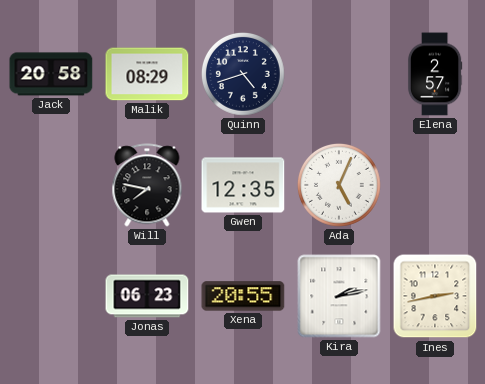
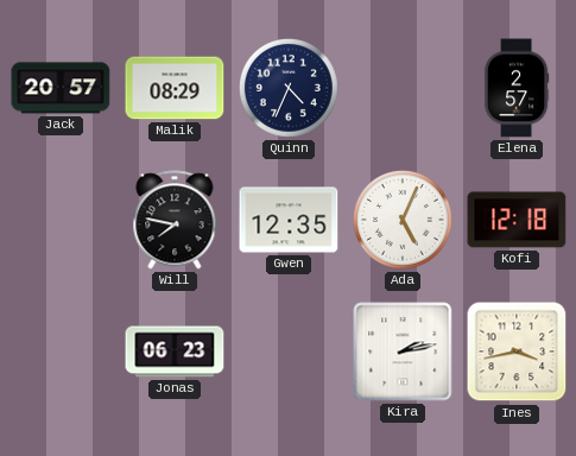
Jack: 20:58 -> 20:57
Quinn: 4:42 -> 4:34
Kofi: none -> 12:18
Xena: 20:55 -> none
Ines: 2:43 -> 3:43
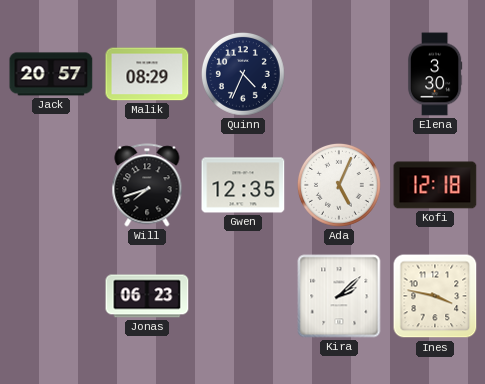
Elena: 2:57 -> 3:30
Will: 7:47 -> 7:42
Kira: 2:13 -> 2:08
Ines: 3:43 -> 3:47
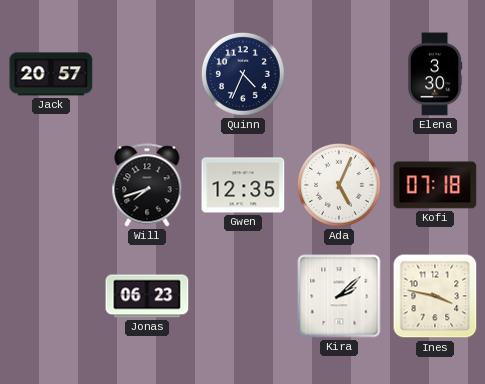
Malik: 08:29 -> none
Kofi: 12:18 -> 07:18
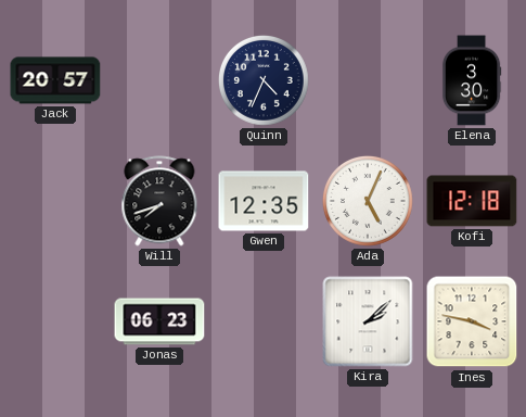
Kofi: 07:18 -> 12:18
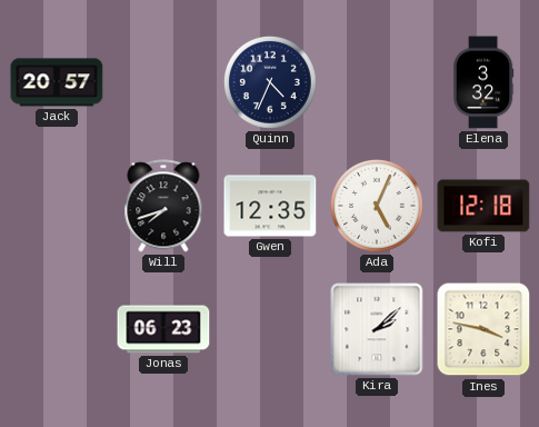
Elena: 3:30 -> 3:32
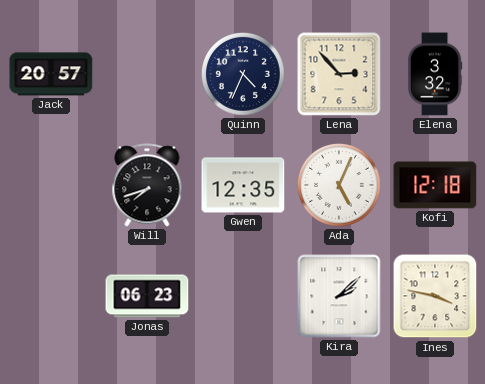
Lena: none -> 2:53
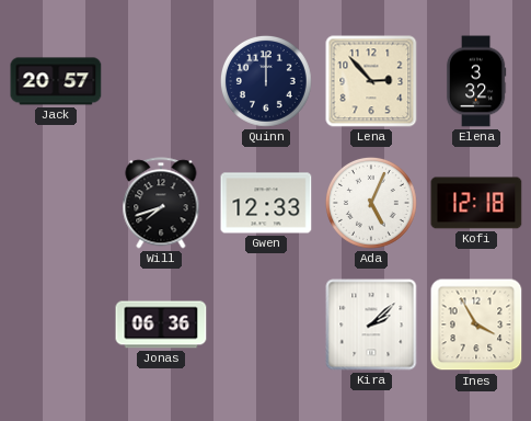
Quinn: 4:34 -> 12:00
Gwen: 12:35 -> 12:33
Jonas: 06:23 -> 06:36
Ines: 3:47 -> 3:55
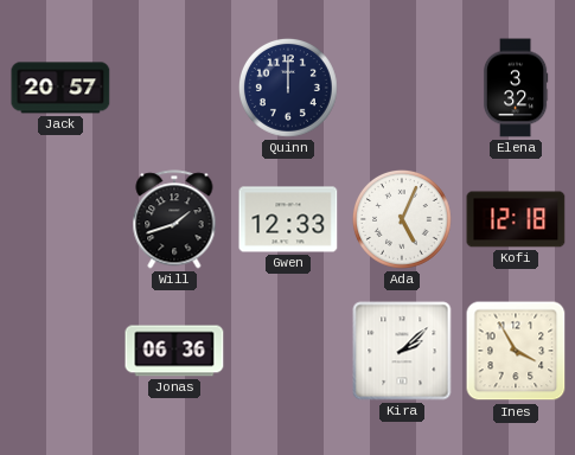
Lena: 2:53 -> none
Will: 7:42 -> 1:42
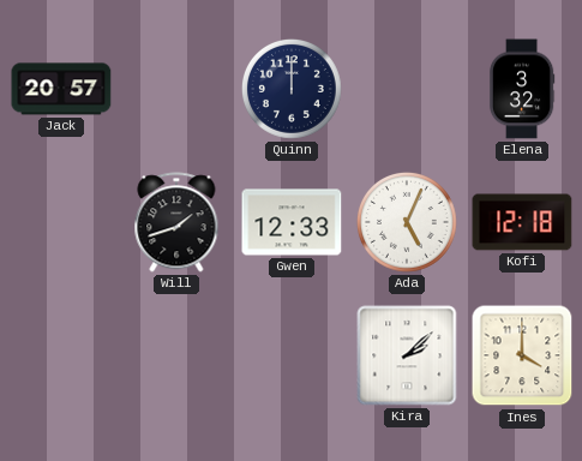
Jonas: 06:36 -> none
Ines: 3:55 -> 4:00
